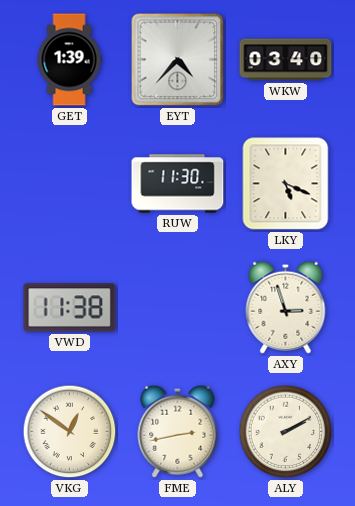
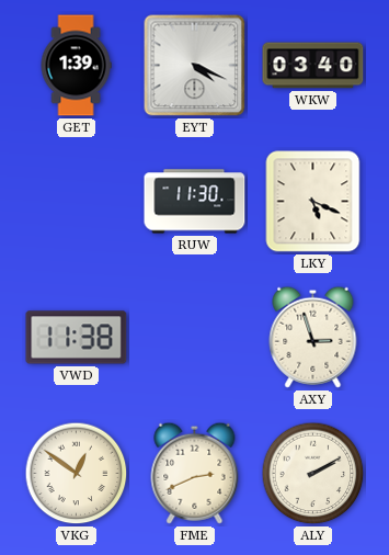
EYT: 4:37 -> 4:19
FME: 2:43 -> 2:41
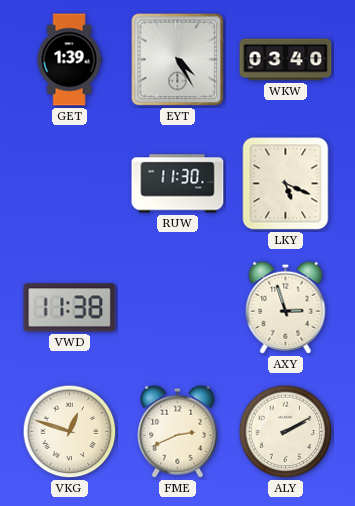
EYT: 4:19 -> 4:25
VKG: 12:51 -> 12:48
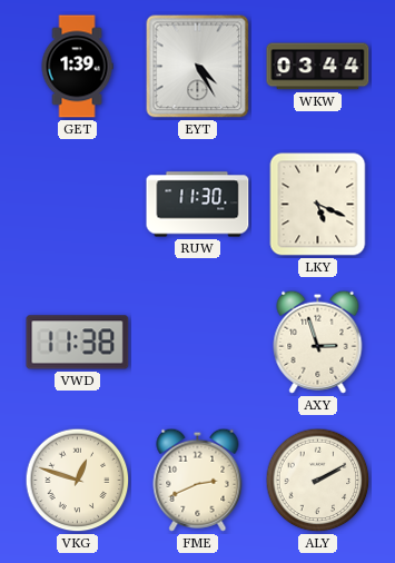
WKW: 03:40 -> 03:44
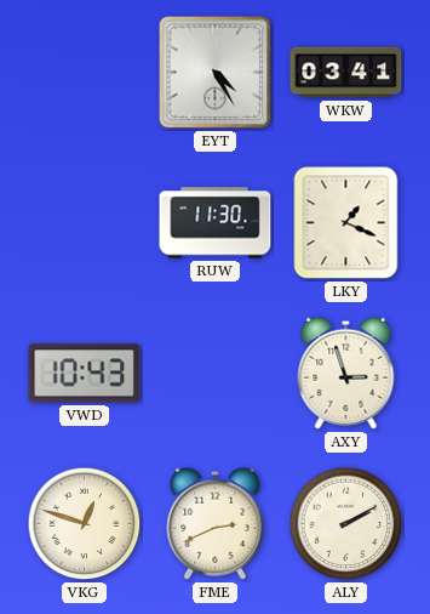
GET: 1:39 -> none
WKW: 03:44 -> 03:41
LKY: 5:19 -> 1:19
VWD: 11:38 -> 10:43
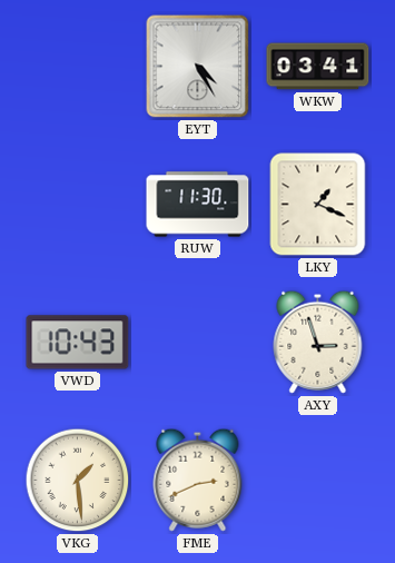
VKG: 12:48 -> 1:29
ALY: 2:10 -> none
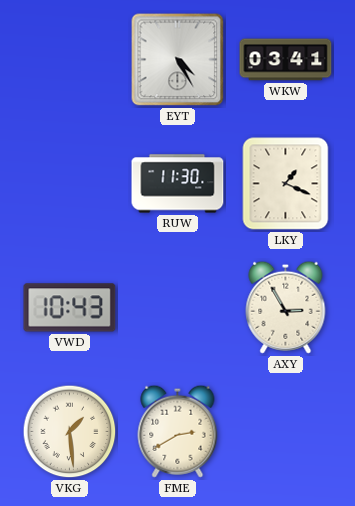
AXY: 2:57 -> 2:55
FME: 2:41 -> 2:40
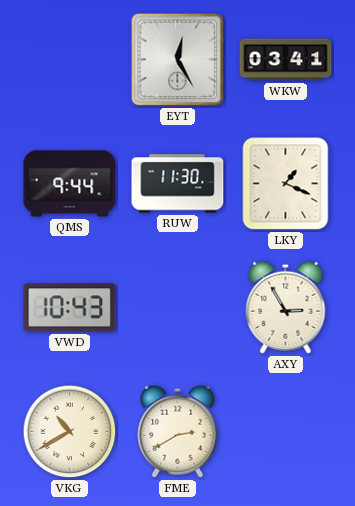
EYT: 4:25 -> 12:25
QMS: none -> 9:44
VKG: 1:29 -> 10:40
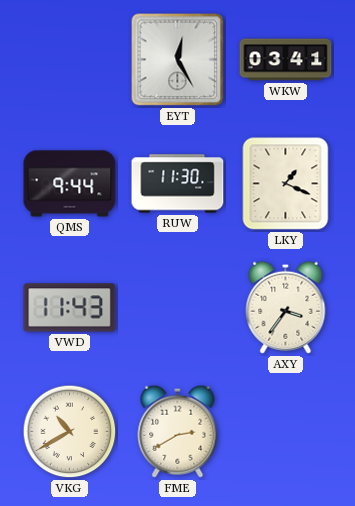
VWD: 10:43 -> 11:43
AXY: 2:55 -> 3:36
